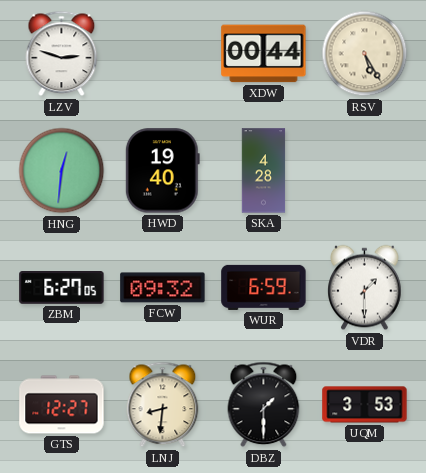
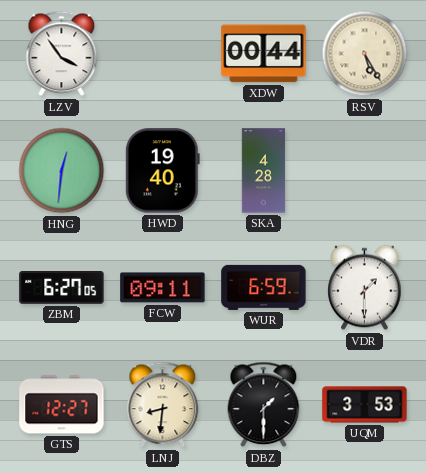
LZV: 2:48 -> 3:54
FCW: 09:32 -> 09:11
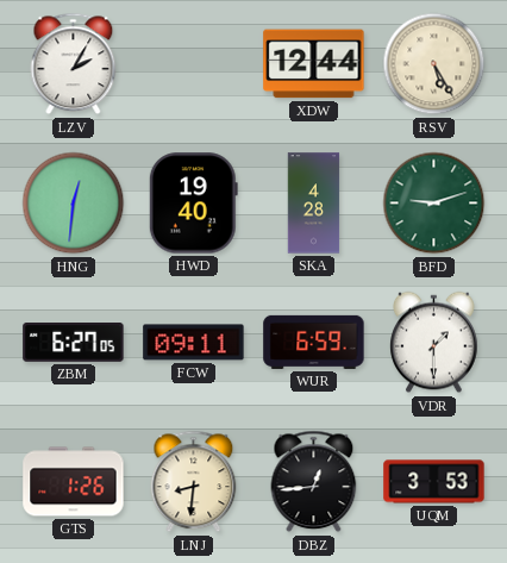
LZV: 3:54 -> 2:05
XDW: 00:44 -> 12:44
BFD: none -> 9:12
GTS: 12:27 -> 1:26
DBZ: 1:30 -> 12:44
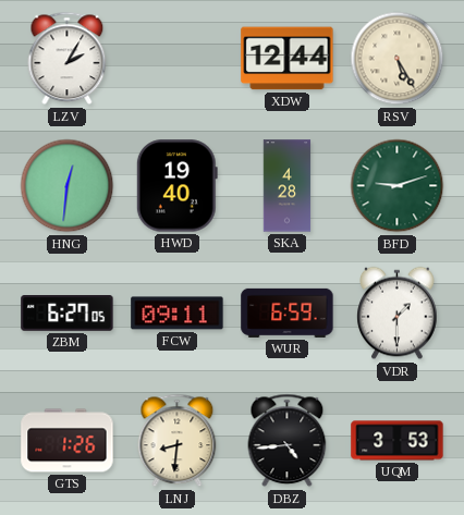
DBZ: 12:44 -> 4:44
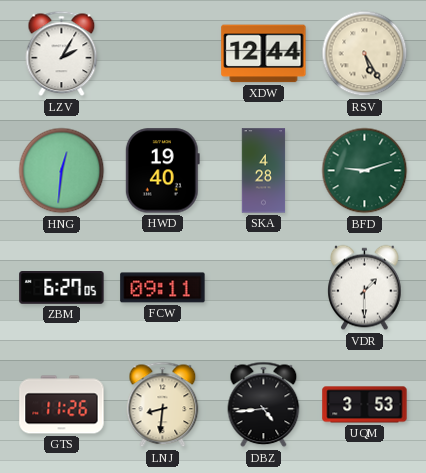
WUR: 6:59 -> none
GTS: 1:26 -> 11:26
